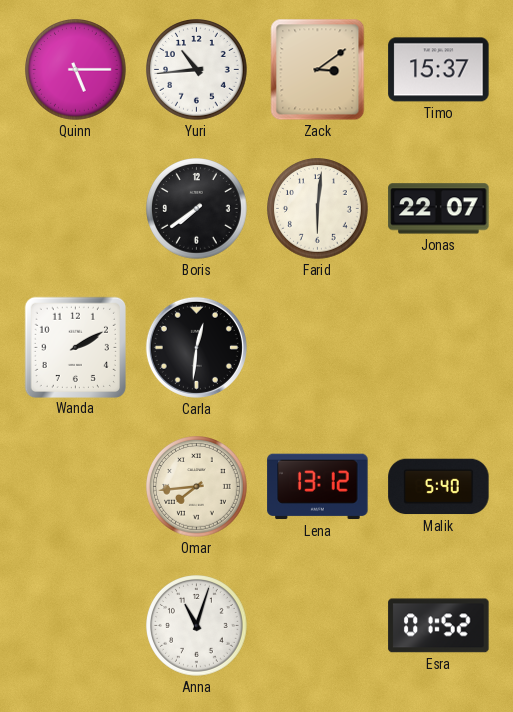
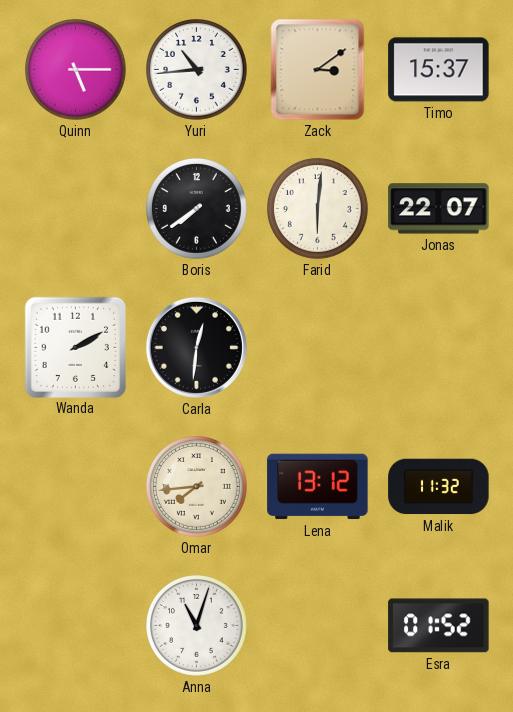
Malik: 5:40 -> 11:32
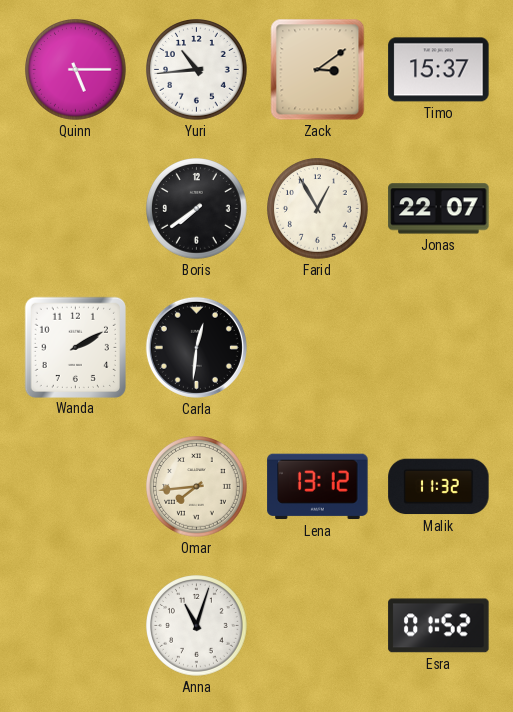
Farid: 6:01 -> 12:55
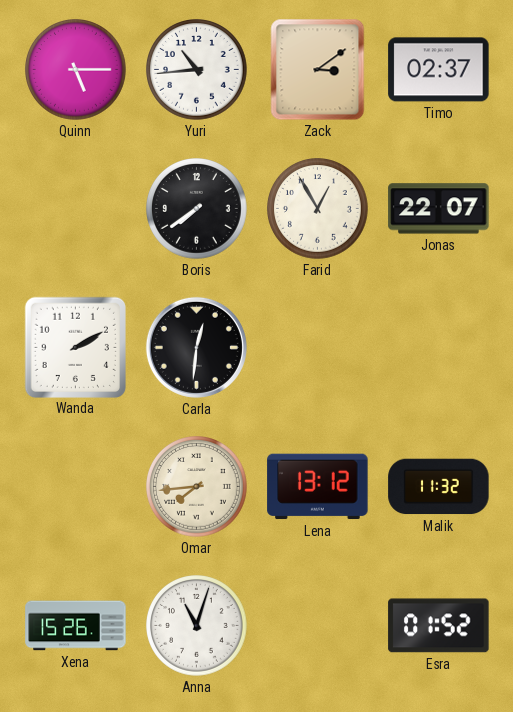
Timo: 15:37 -> 02:37
Xena: none -> 15:26
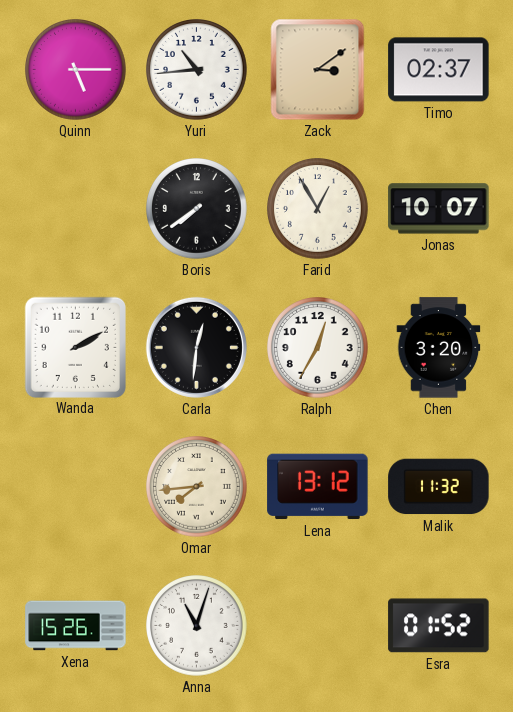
Jonas: 22:07 -> 10:07
Ralph: none -> 12:35
Chen: none -> 3:20
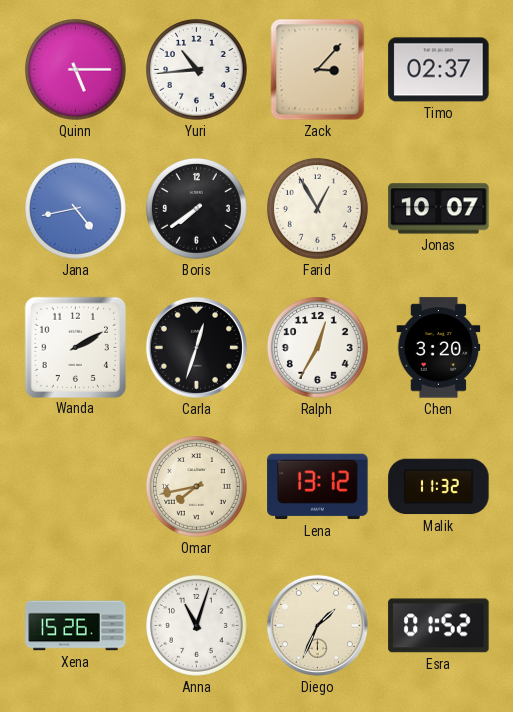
Zack: 3:09 -> 3:07
Jana: none -> 4:43
Carla: 12:31 -> 12:33
Omar: 7:44 -> 7:43
Diego: none -> 1:34
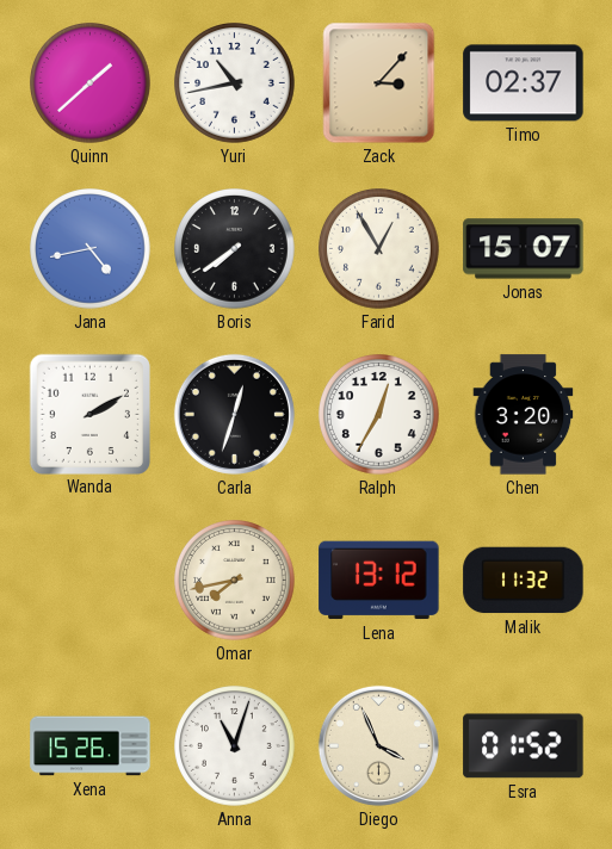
Quinn: 5:15 -> 1:38
Yuri: 10:44 -> 10:43
Jonas: 10:07 -> 15:07
Diego: 1:34 -> 3:56
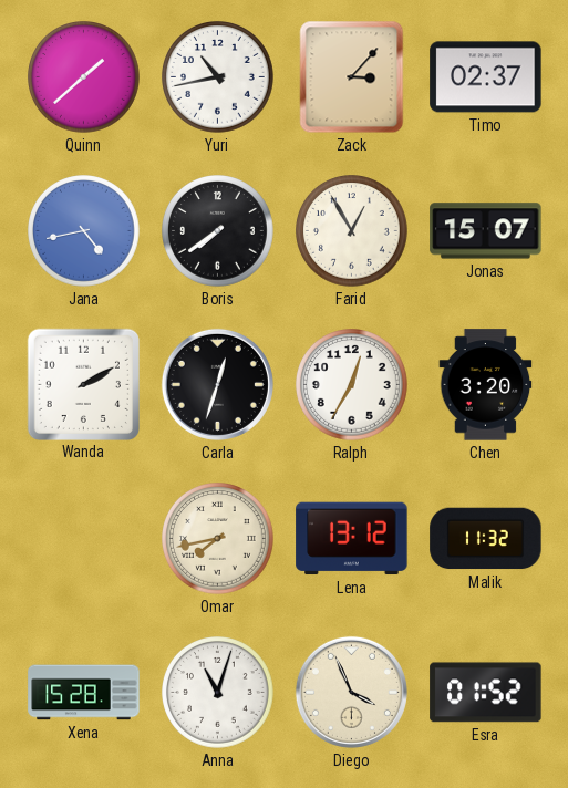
Xena: 15:26 -> 15:28
